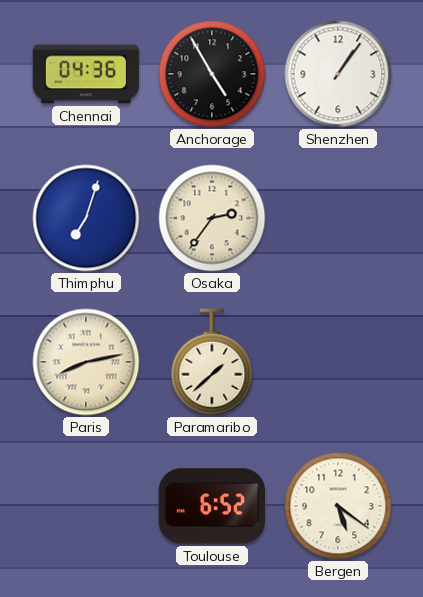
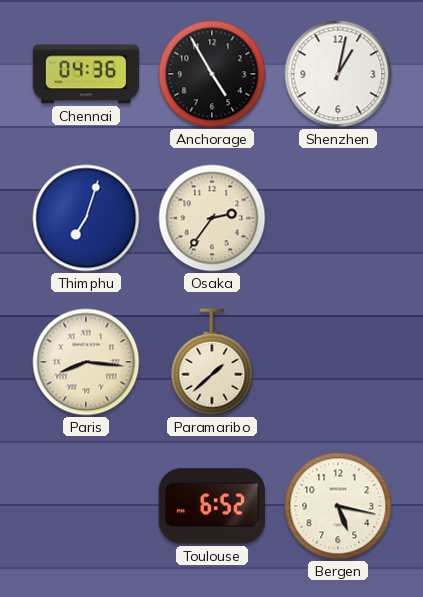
Shenzhen: 1:06 -> 1:02
Paris: 8:13 -> 8:16
Bergen: 5:21 -> 5:17
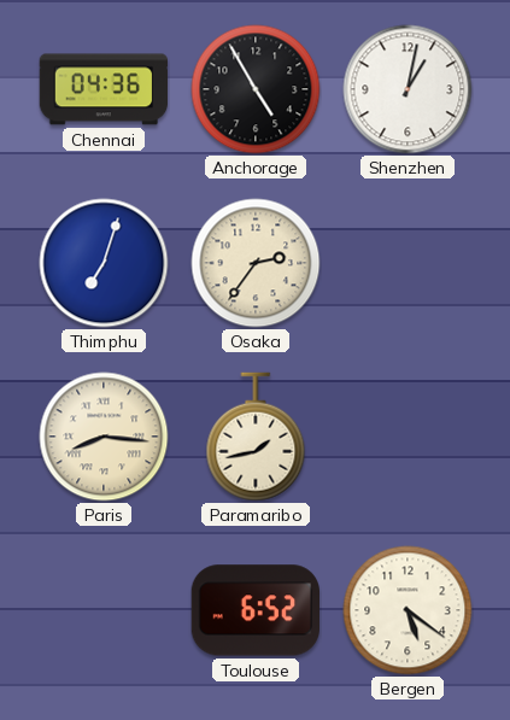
Paramaribo: 1:38 -> 1:43
Bergen: 5:17 -> 5:21
